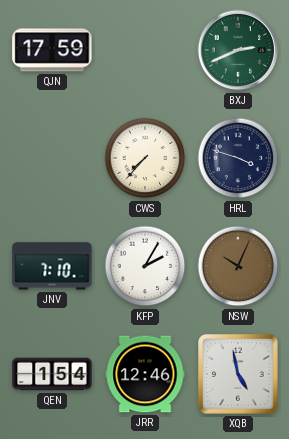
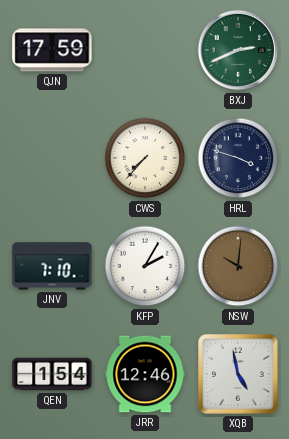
NSW: 10:04 -> 10:01
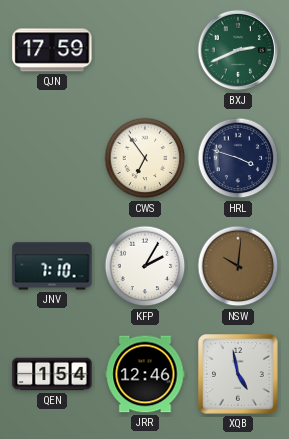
CWS: 7:37 -> 6:54
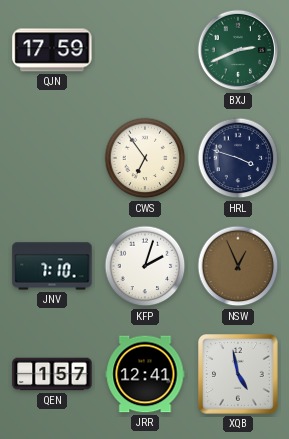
KFP: 2:05 -> 2:03
NSW: 10:01 -> 12:56
QEN: 1:54 -> 1:57
JRR: 12:46 -> 12:41
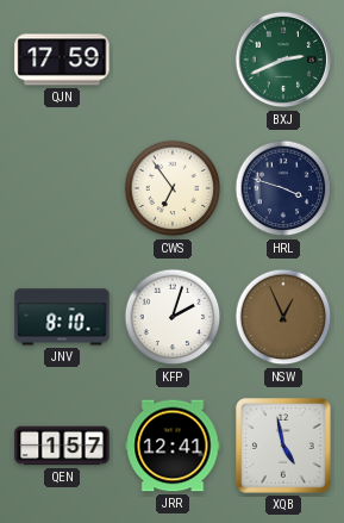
JNV: 7:10 -> 8:10
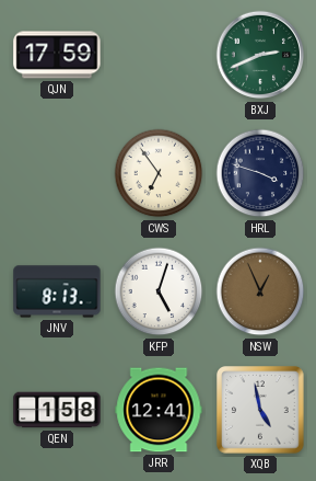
JNV: 8:10 -> 8:13
KFP: 2:03 -> 5:03
QEN: 1:57 -> 1:58
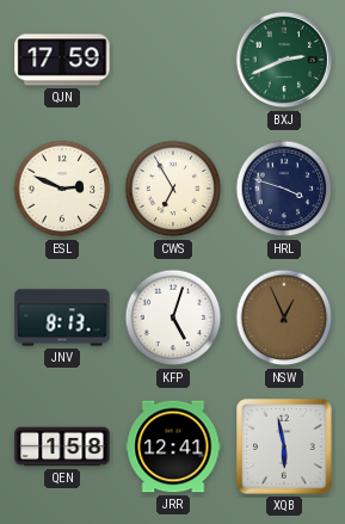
ESL: none -> 2:49
CWS: 6:54 -> 6:55
XQB: 4:58 -> 5:58
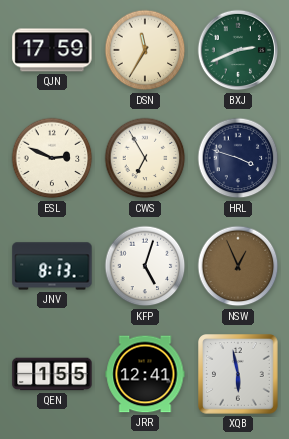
DSN: none -> 11:35
QEN: 1:58 -> 1:55
